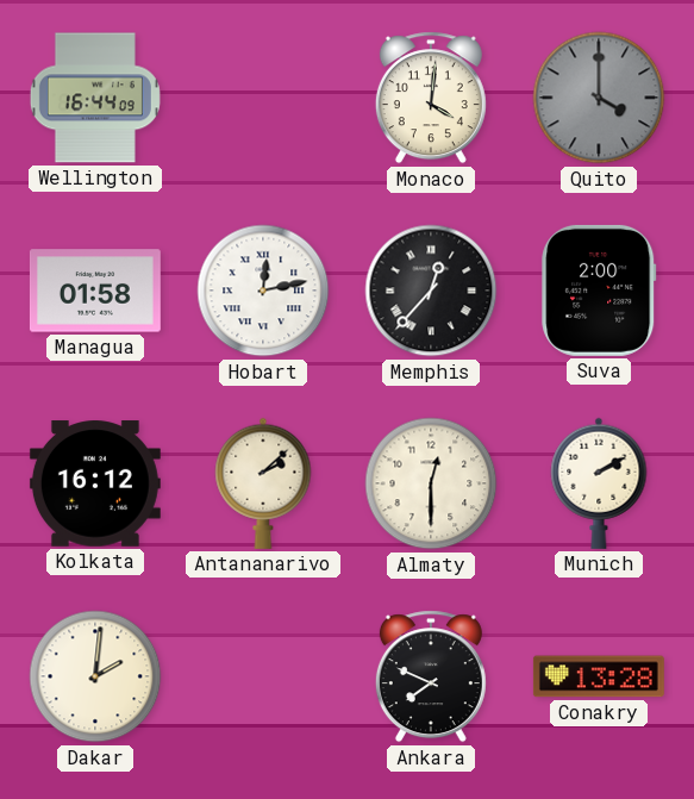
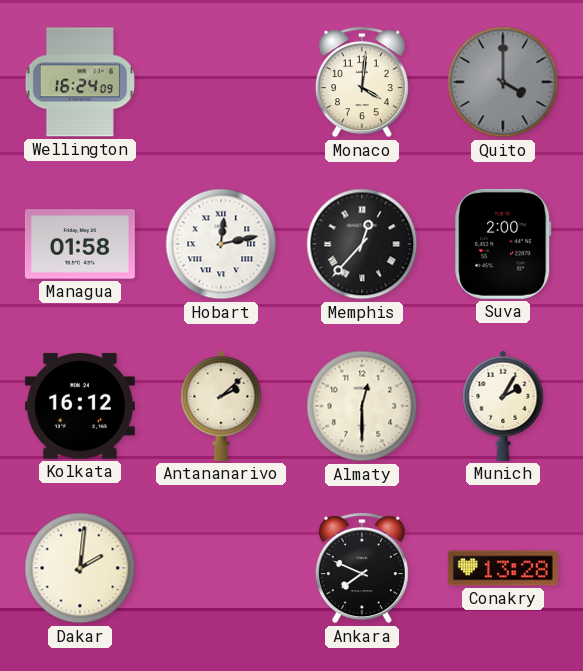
Wellington: 16:44 -> 16:24
Munich: 2:10 -> 2:05
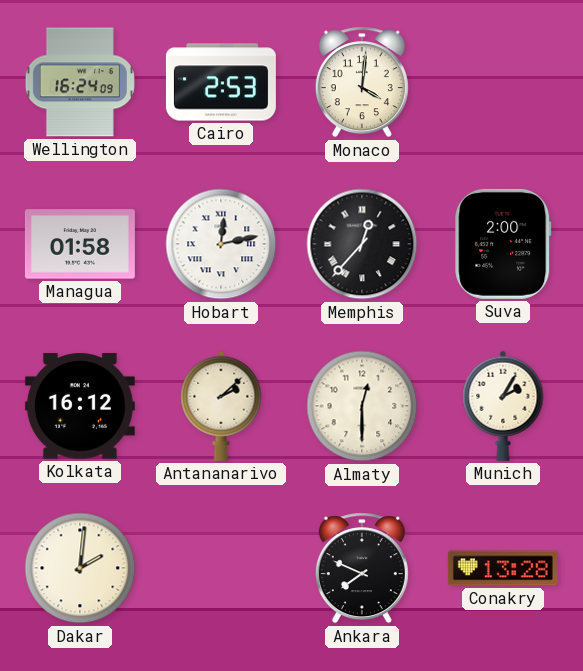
Cairo: none -> 2:53
Quito: 4:00 -> none
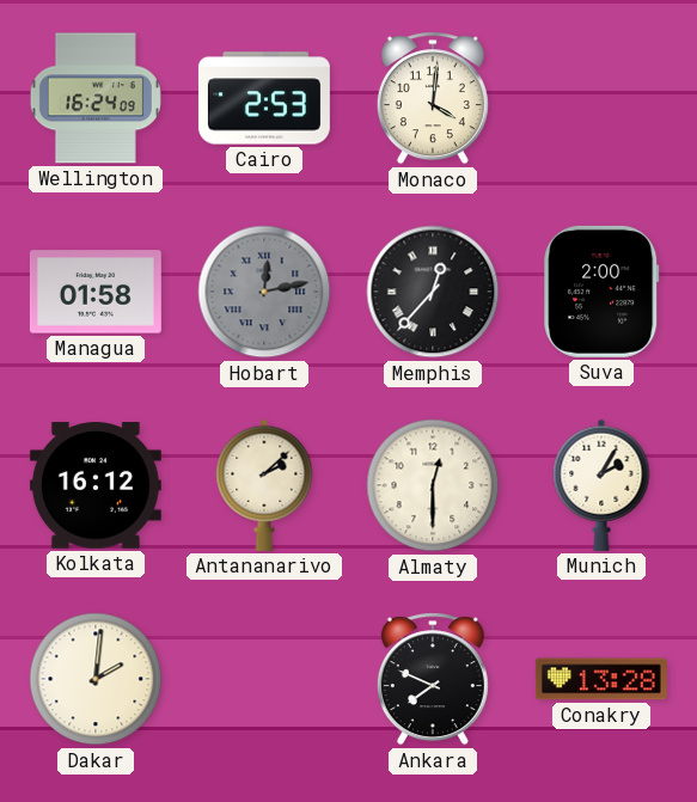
Hobart dial: white -> grey
